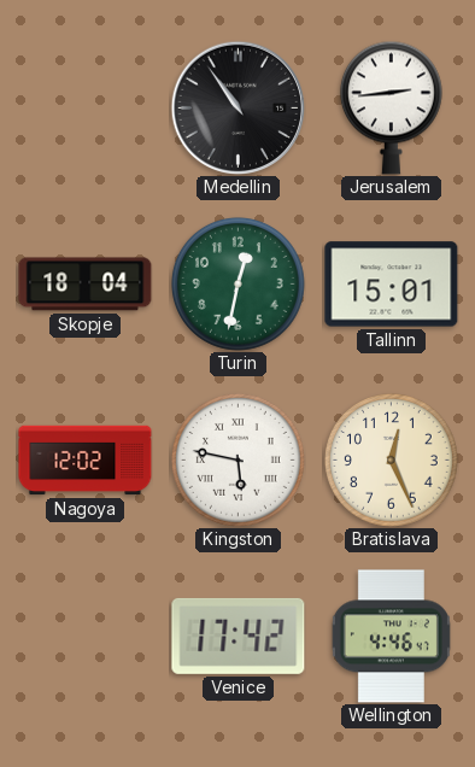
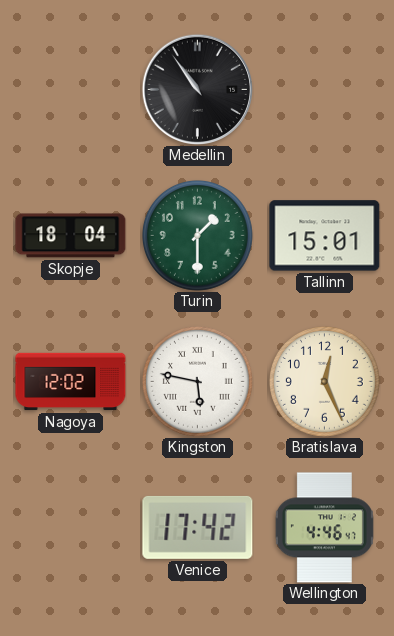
Jerusalem: 2:44 -> none
Turin: 12:32 -> 1:30
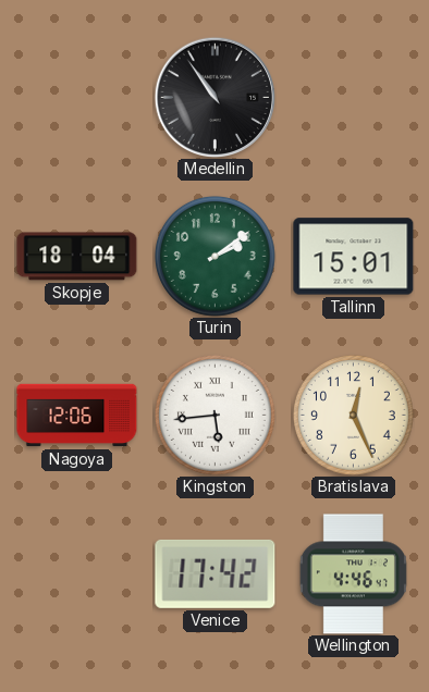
Turin: 1:30 -> 2:09
Nagoya: 12:02 -> 12:06
Kingston: 5:47 -> 5:44
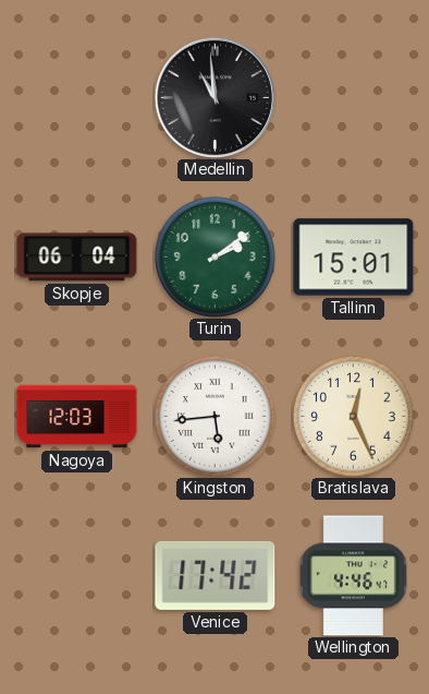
Medellin: 10:54 -> 10:59
Skopje: 18:04 -> 06:04
Nagoya: 12:06 -> 12:03
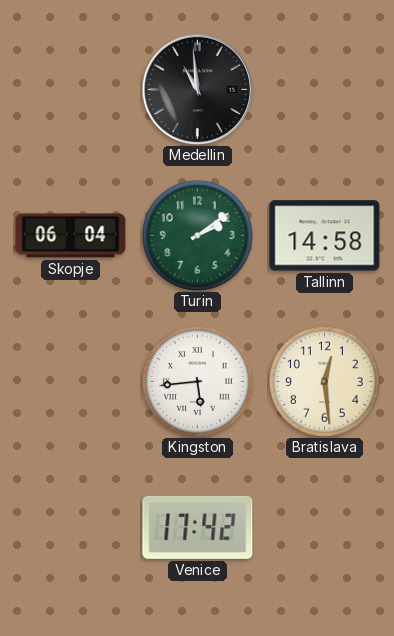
Tallinn: 15:01 -> 14:58
Nagoya: 12:03 -> none
Bratislava: 12:26 -> 12:29
Wellington: 4:46 -> none
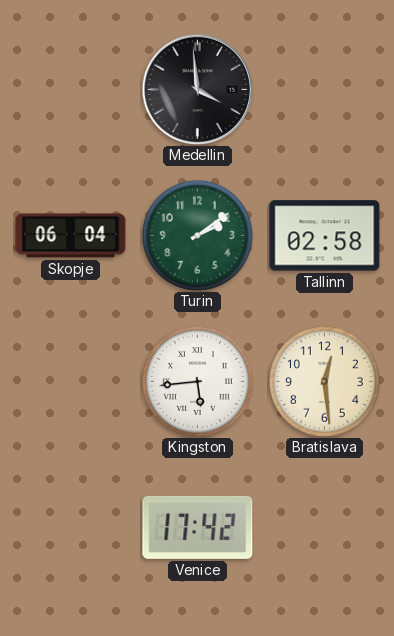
Medellin: 10:59 -> 3:59
Tallinn: 14:58 -> 02:58
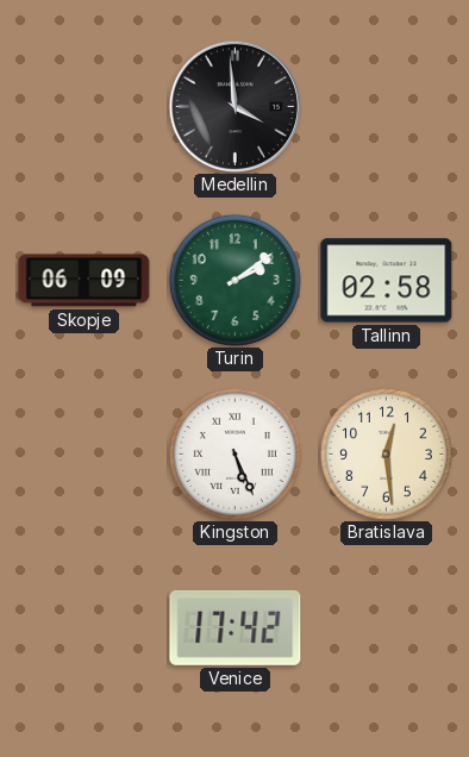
Skopje: 06:04 -> 06:09
Kingston: 5:44 -> 5:26
